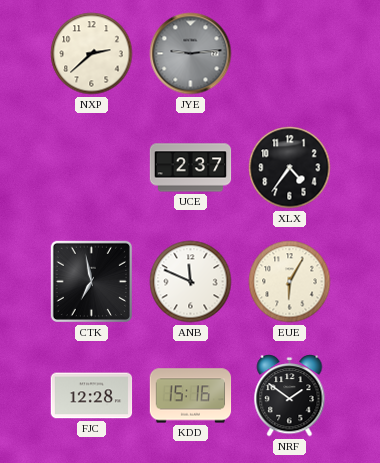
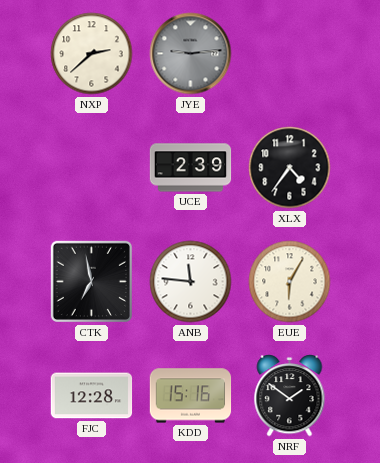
UCE: 2:37 -> 2:39
ANB: 11:49 -> 11:46
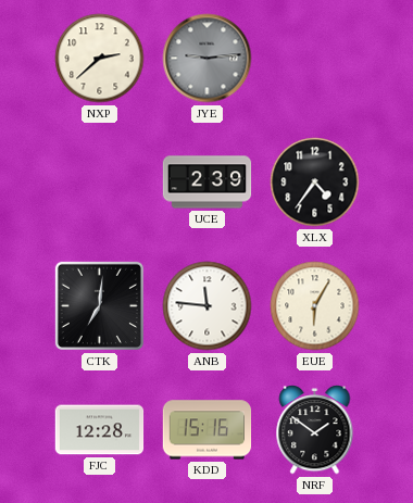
CTK: 6:58 -> 7:01
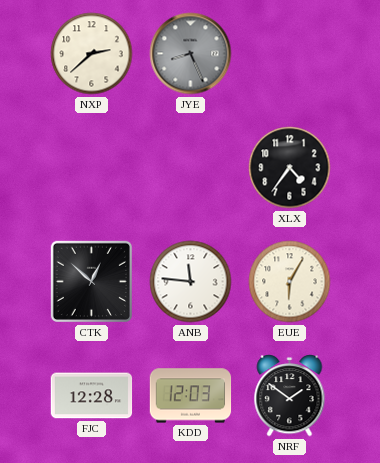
JYE: 9:14 -> 8:26
UCE: 2:39 -> none
CTK: 7:01 -> 12:52
KDD: 15:16 -> 12:03
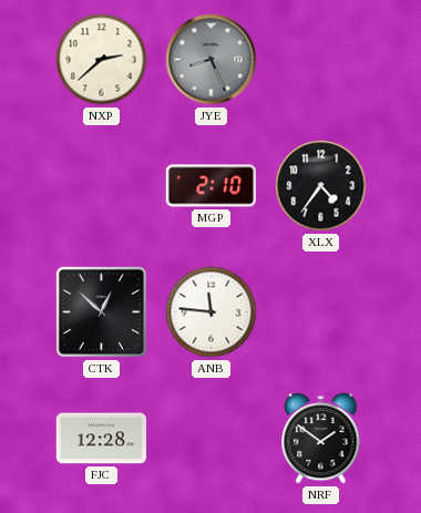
MGP: none -> 2:10
EUE: 6:05 -> none
KDD: 12:03 -> none
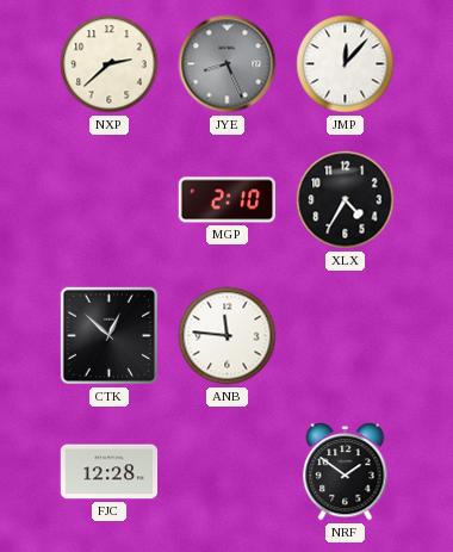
JMP: none -> 12:07
XLX: 4:36 -> 4:35
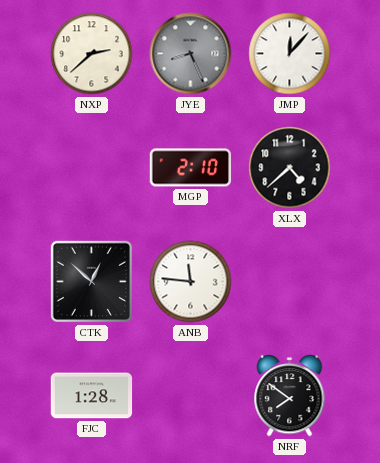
XLX: 4:35 -> 4:38
FJC: 12:28 -> 1:28
NRF: 1:51 -> 7:51
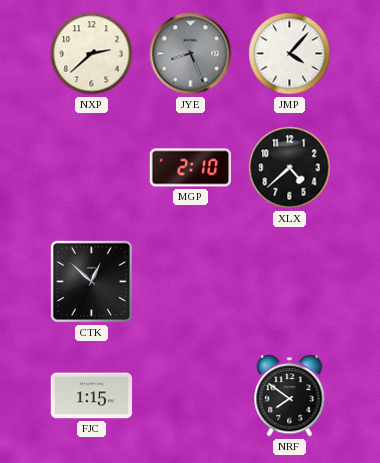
JMP: 12:07 -> 4:07
ANB: 11:46 -> none
FJC: 1:28 -> 1:15
